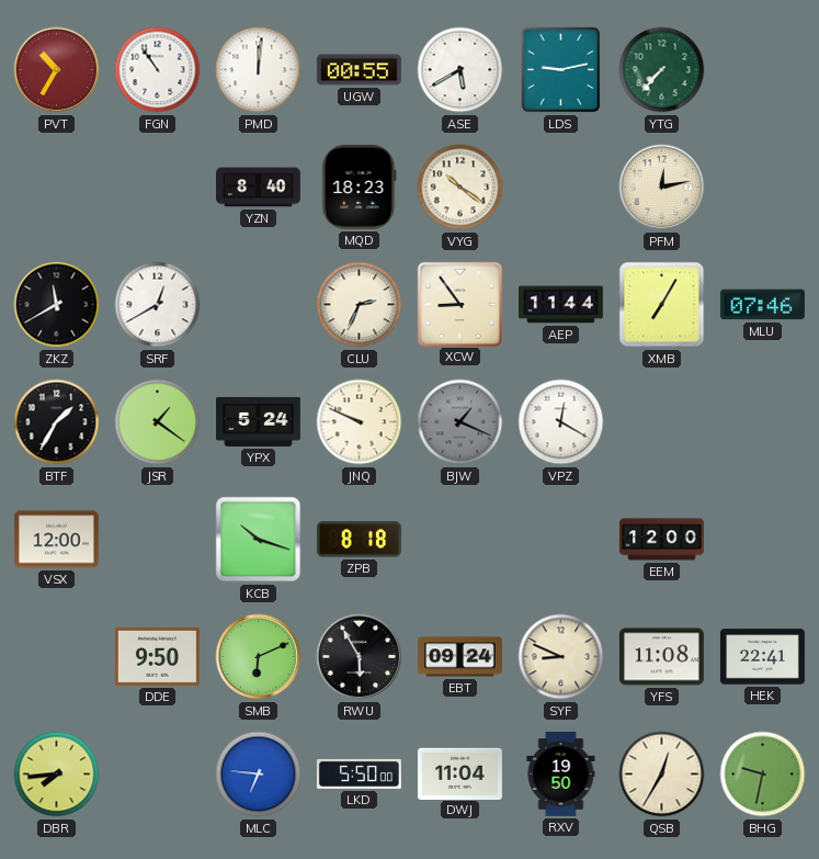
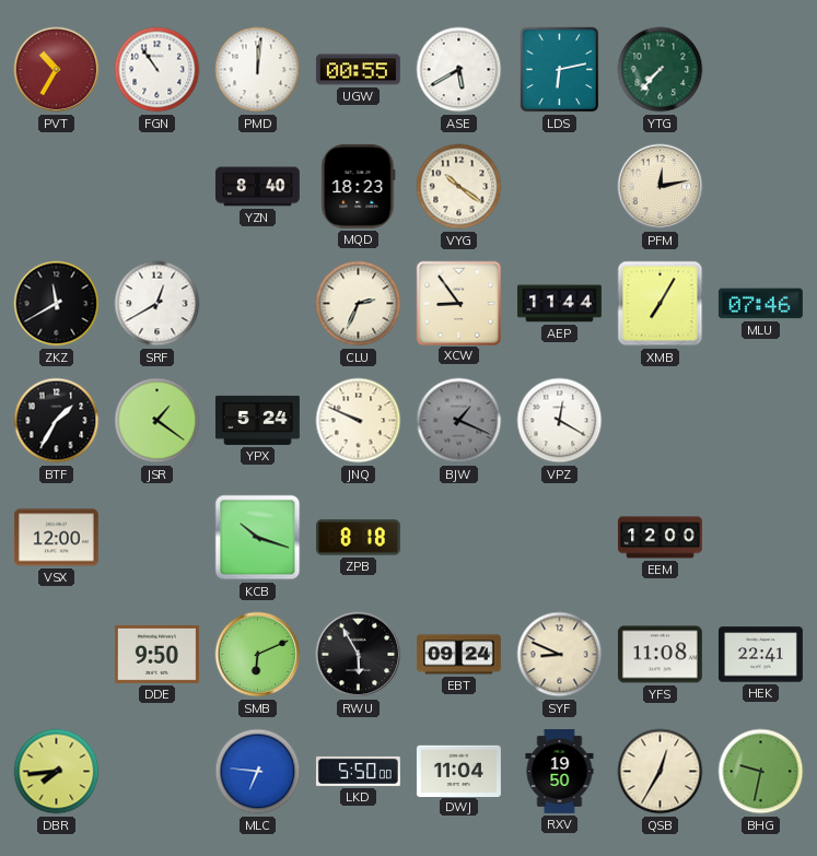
LDS: 9:13 -> 6:13
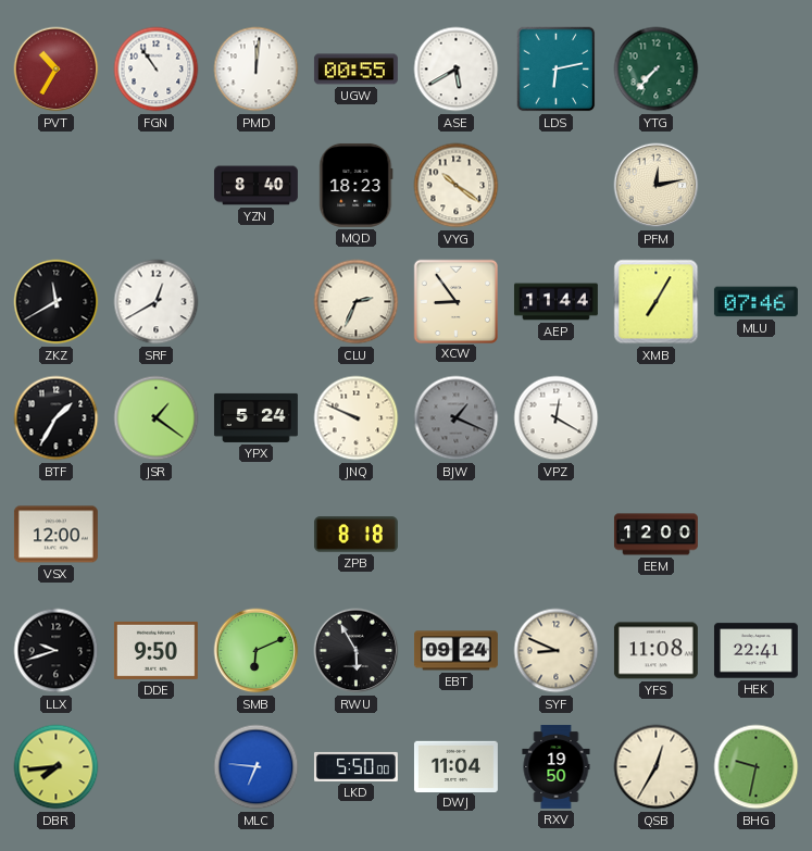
KCB: 10:18 -> none
LLX: none -> 9:42
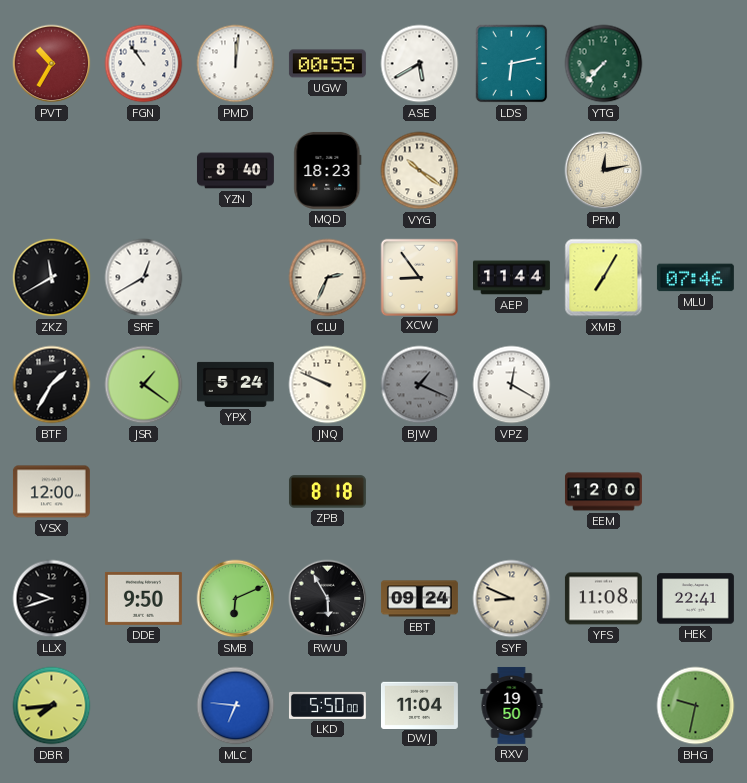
QSB: 12:35 -> none
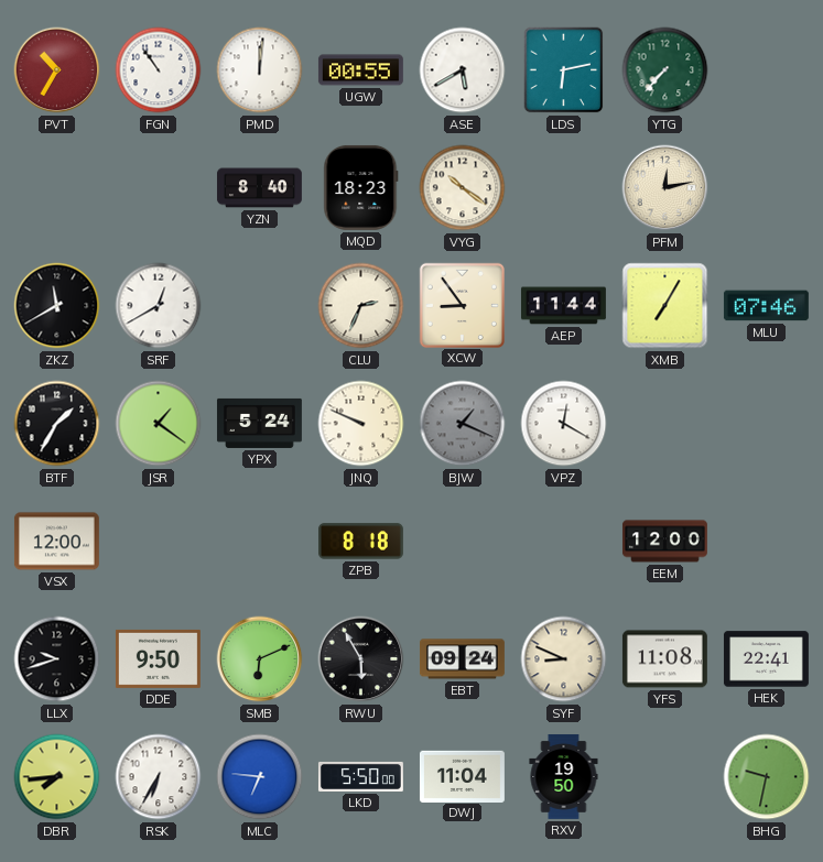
RSK: none -> 6:35
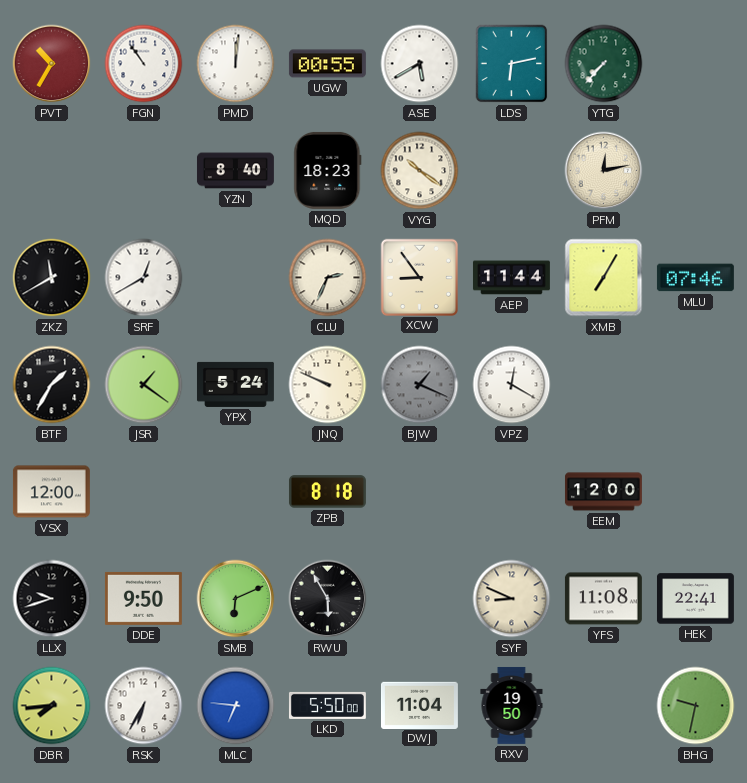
EBT: 09:24 -> none
